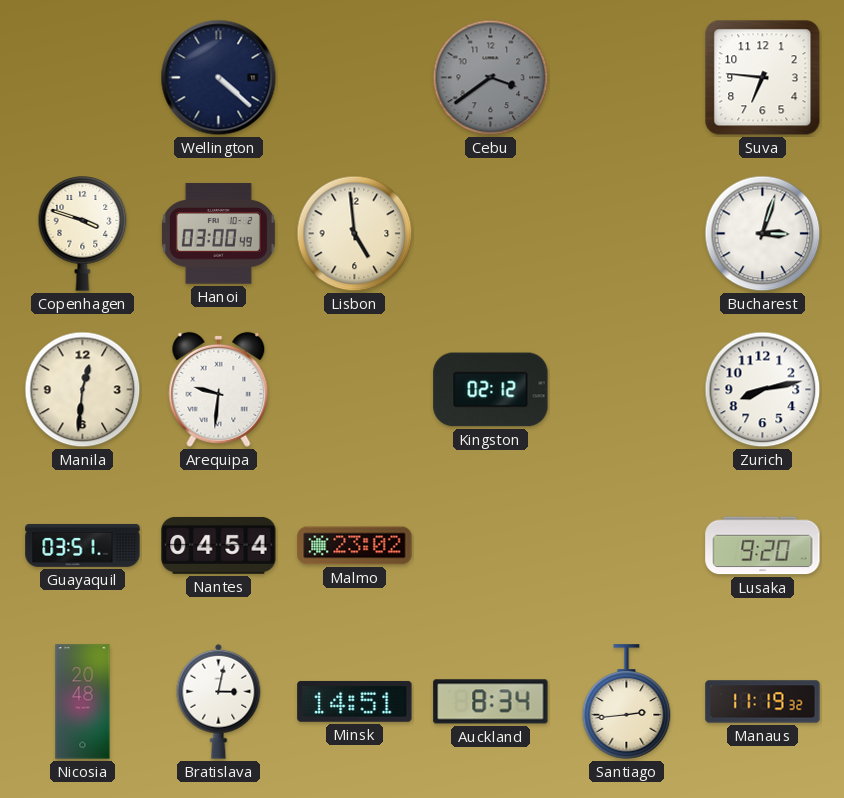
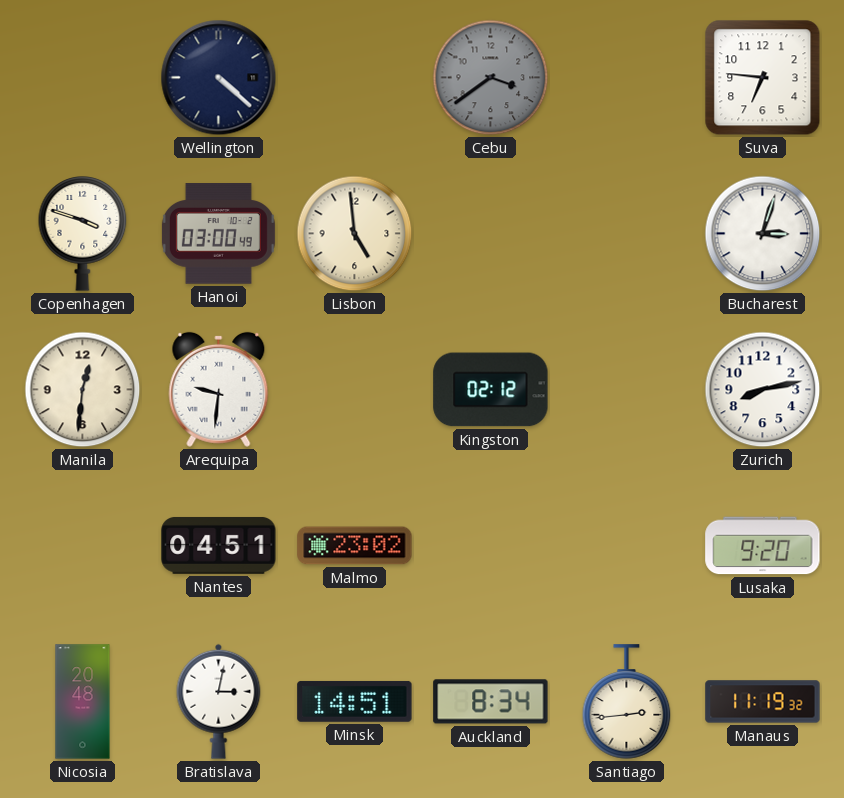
Guayaquil: 03:51 -> none
Nantes: 04:54 -> 04:51
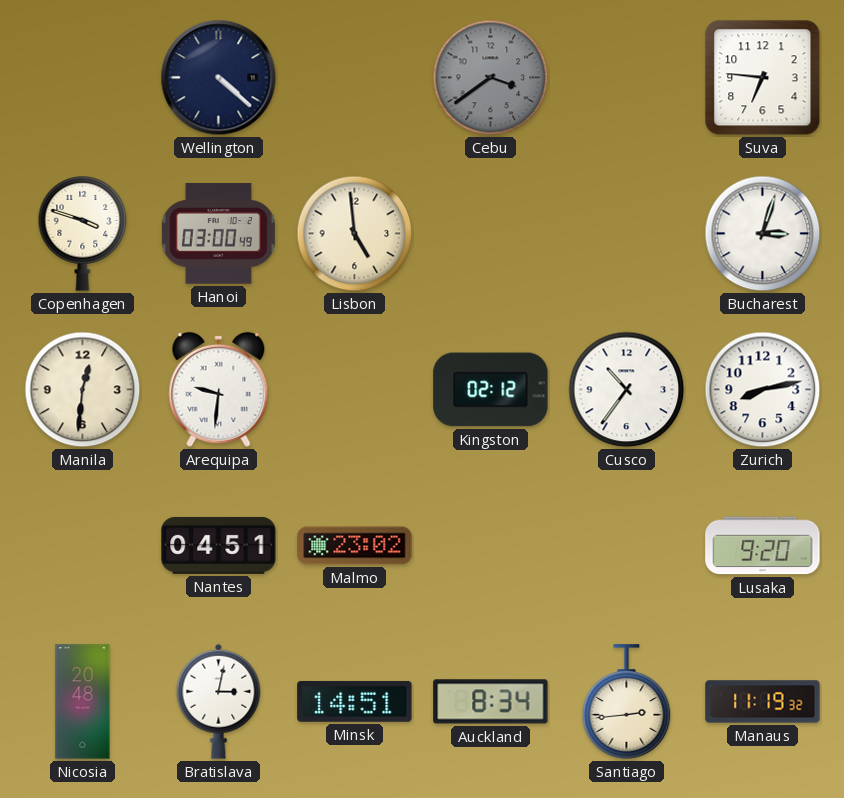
Cusco: none -> 10:36
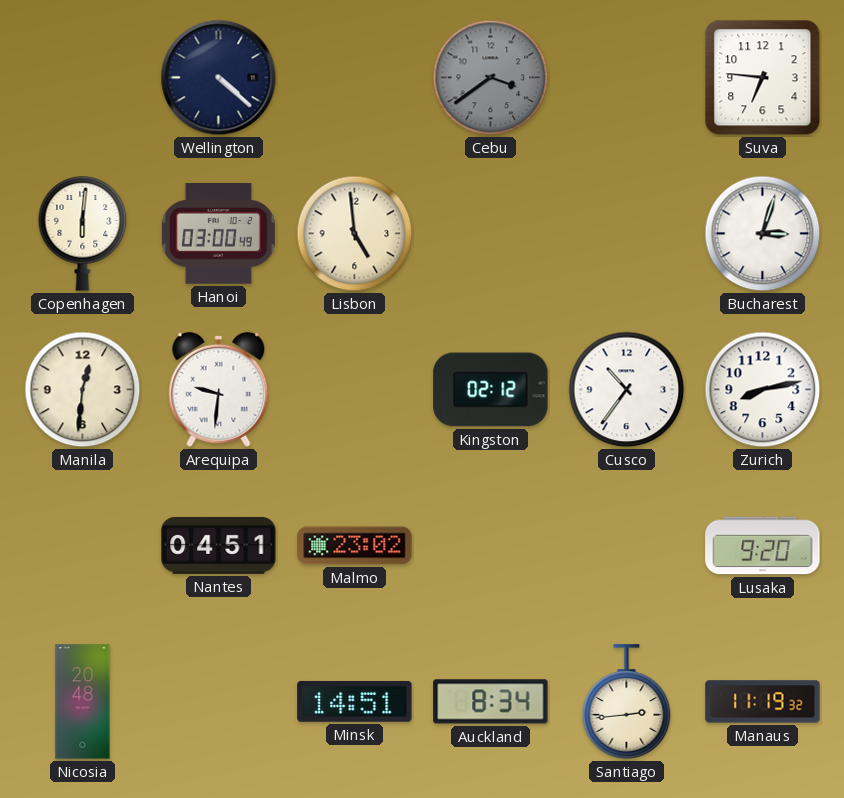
Copenhagen: 3:48 -> 6:01
Bratislava: 3:02 -> none
